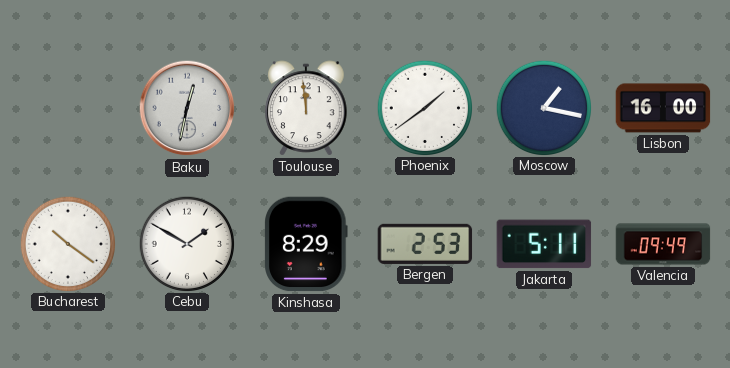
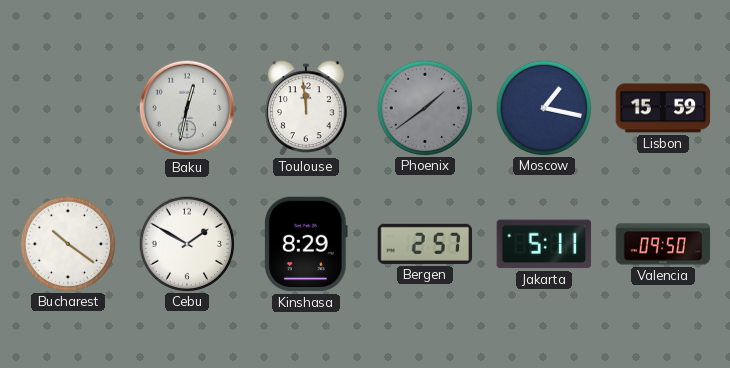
Phoenix dial: white -> grey
Lisbon: 16:00 -> 15:59
Bergen: 2:53 -> 2:57
Valencia: 09:49 -> 09:50
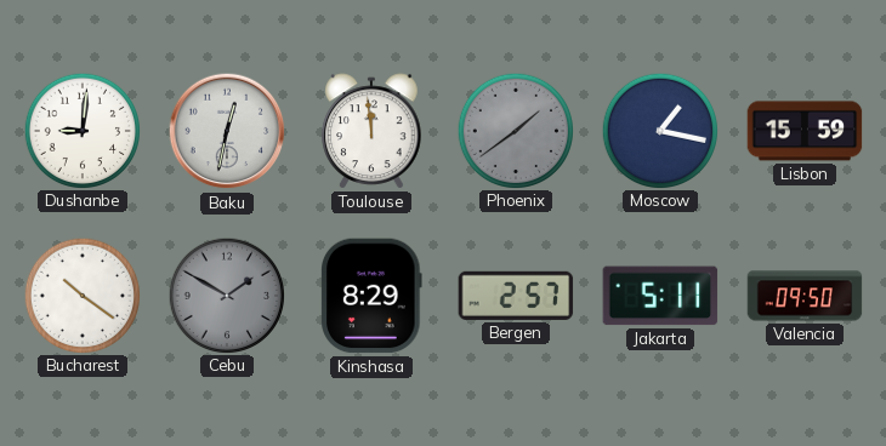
Dushanbe: none -> 9:01
Cebu dial: white -> grey
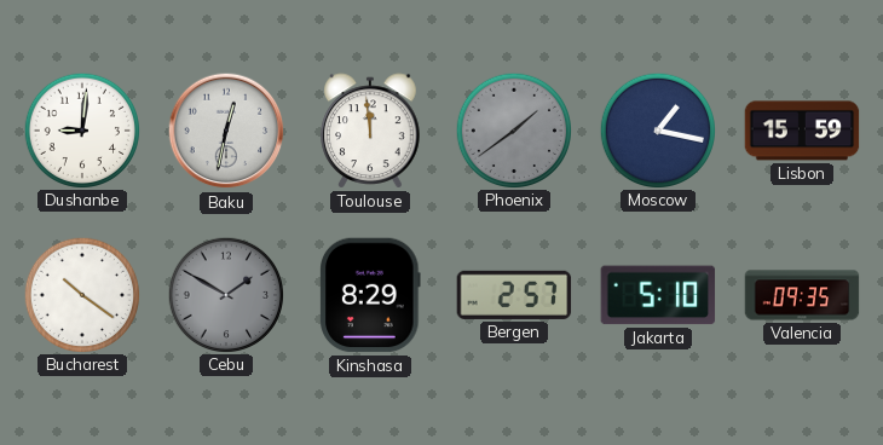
Jakarta: 5:11 -> 5:10
Valencia: 09:50 -> 09:35
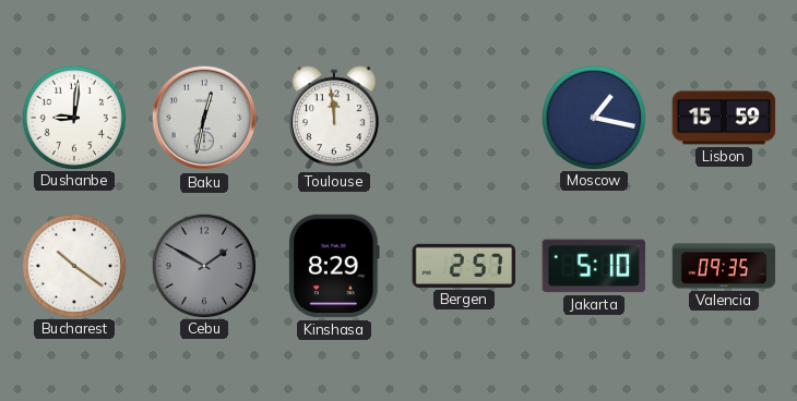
Phoenix: 1:39 -> none
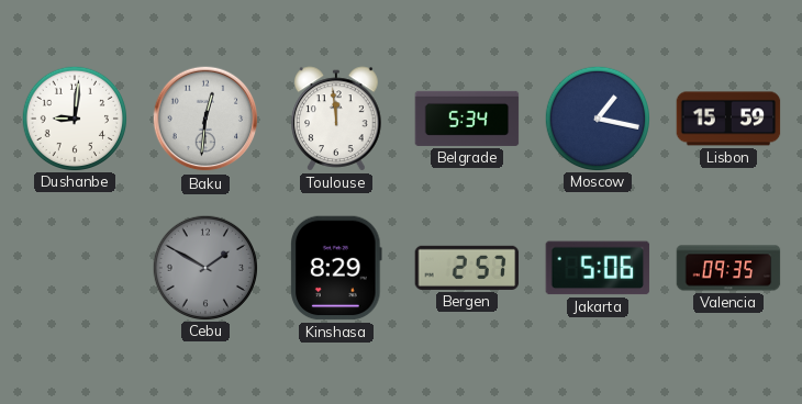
Baku: 12:32 -> 12:31
Belgrade: none -> 5:34
Bucharest: 10:21 -> none
Jakarta: 5:10 -> 5:06
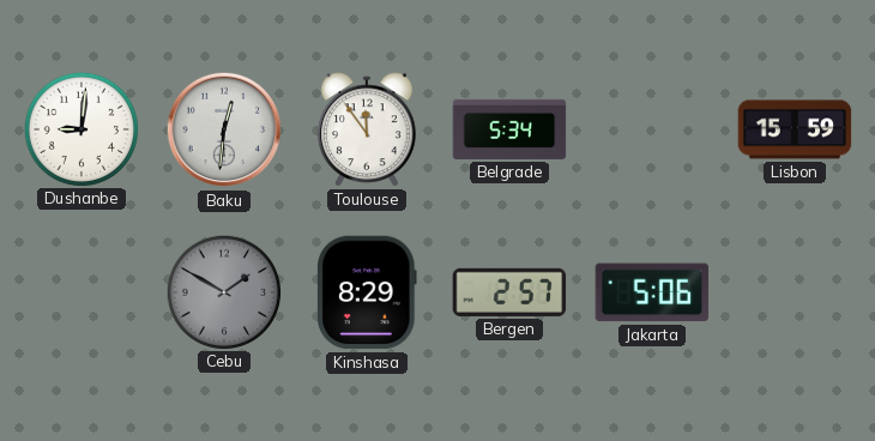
Toulouse: 11:59 -> 11:54
Moscow: 1:17 -> none
Valencia: 09:35 -> none
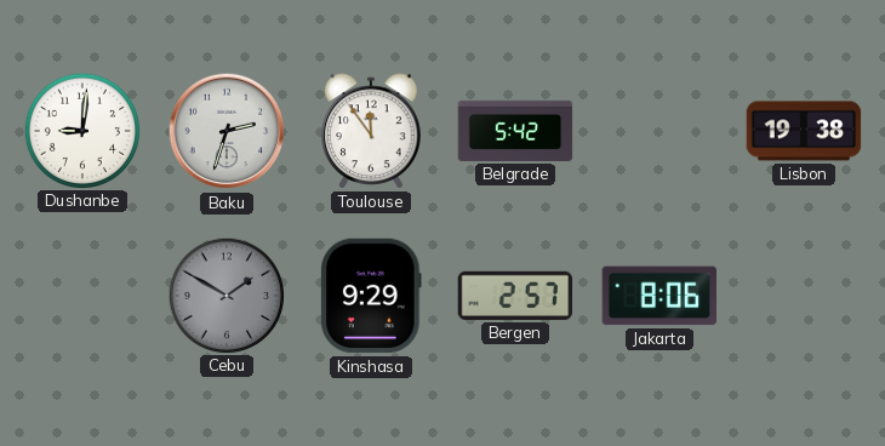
Baku: 12:31 -> 2:33
Belgrade: 5:34 -> 5:42
Lisbon: 15:59 -> 19:38
Kinshasa: 8:29 -> 9:29
Jakarta: 5:06 -> 8:06
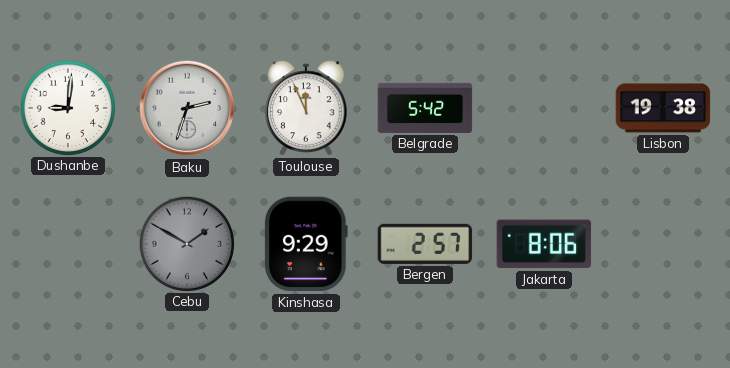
Toulouse: 11:54 -> 11:56
